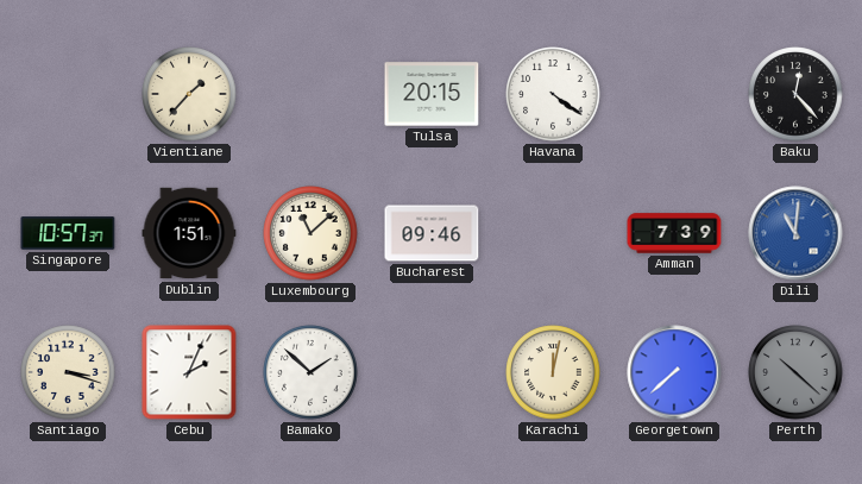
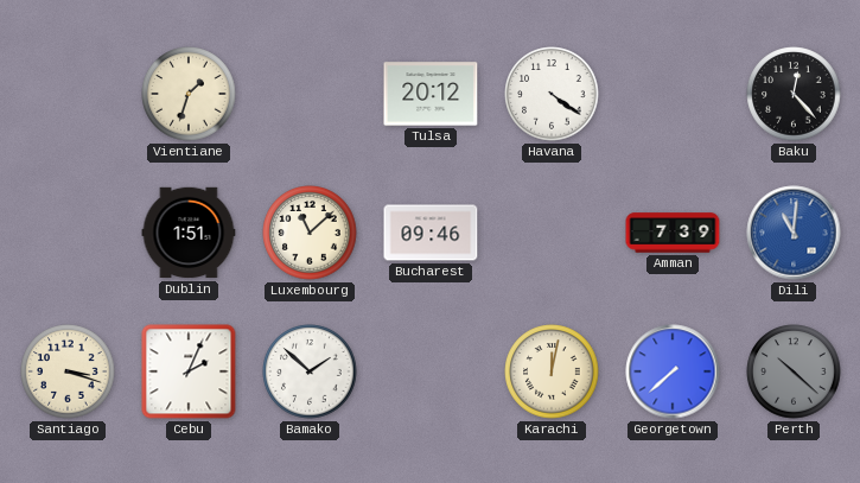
Vientiane: 1:37 -> 1:33
Tulsa: 20:15 -> 20:12
Singapore: 10:57 -> none
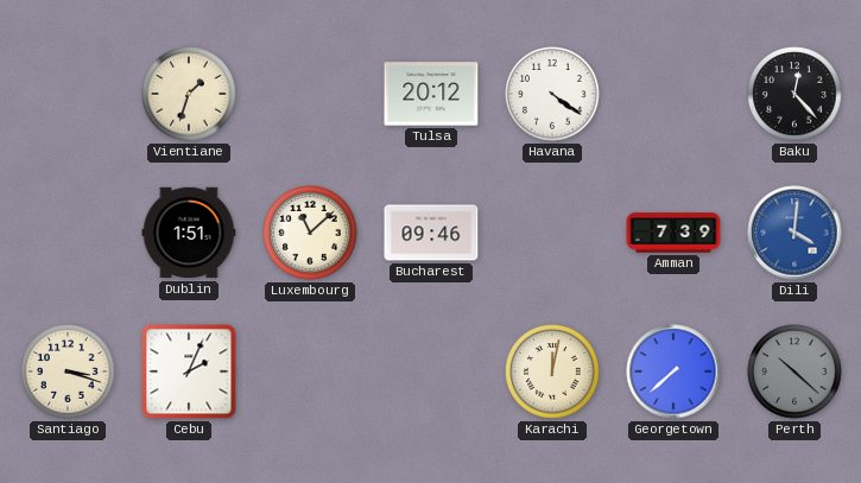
Dili: 11:01 -> 4:01
Bamako: 1:52 -> none
